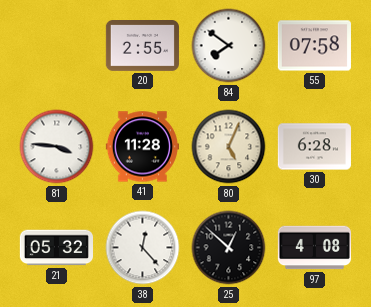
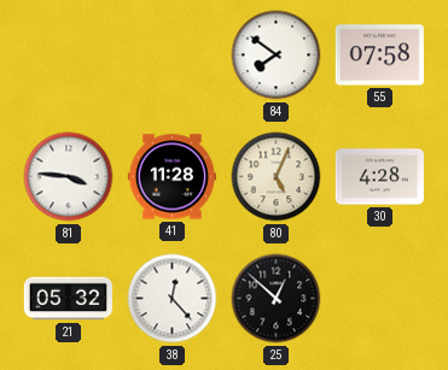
20: 2:55 -> none
30: 6:28 -> 4:28
97: 4:08 -> none
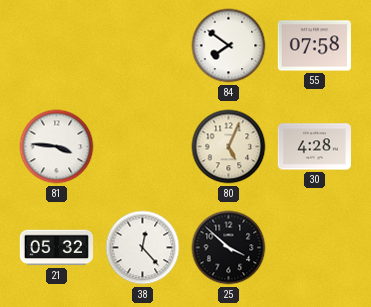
41: 11:28 -> none
25: 12:52 -> 3:52
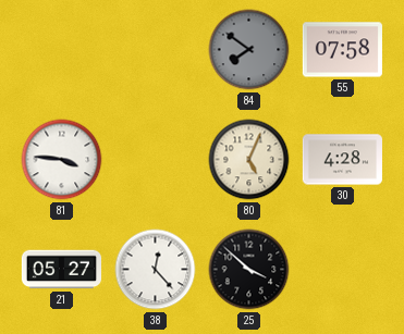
84 dial: white -> grey
21: 05:32 -> 05:27
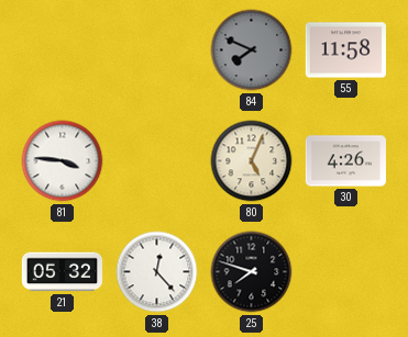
84: 7:51 -> 7:49
55: 07:58 -> 11:58
30: 4:28 -> 4:26
21: 05:27 -> 05:32
25: 3:52 -> 7:48
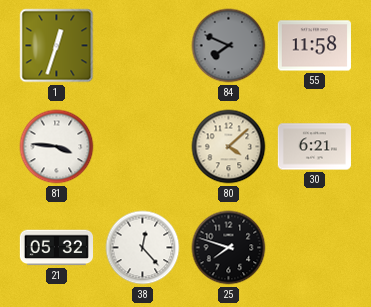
1: none -> 12:33
80: 5:04 -> 4:08
30: 4:26 -> 6:21
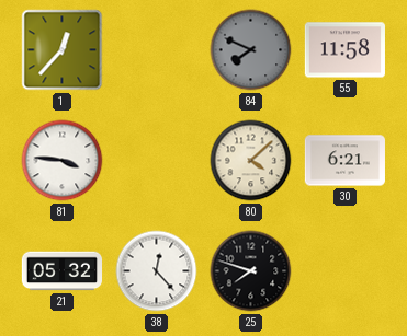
1: 12:33 -> 12:37
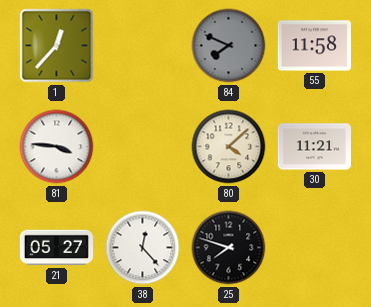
30: 6:21 -> 11:21
21: 05:32 -> 05:27
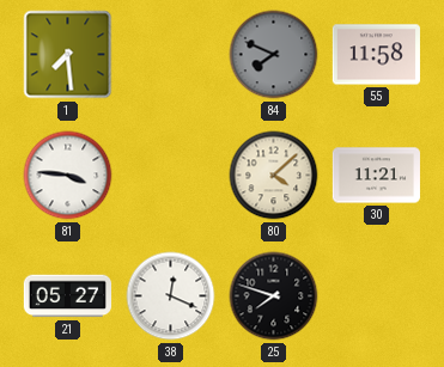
1: 12:37 -> 7:29
38: 12:23 -> 12:19
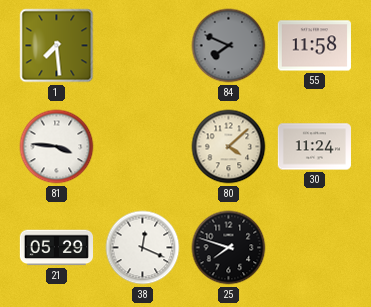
30: 11:21 -> 11:24
21: 05:27 -> 05:29
